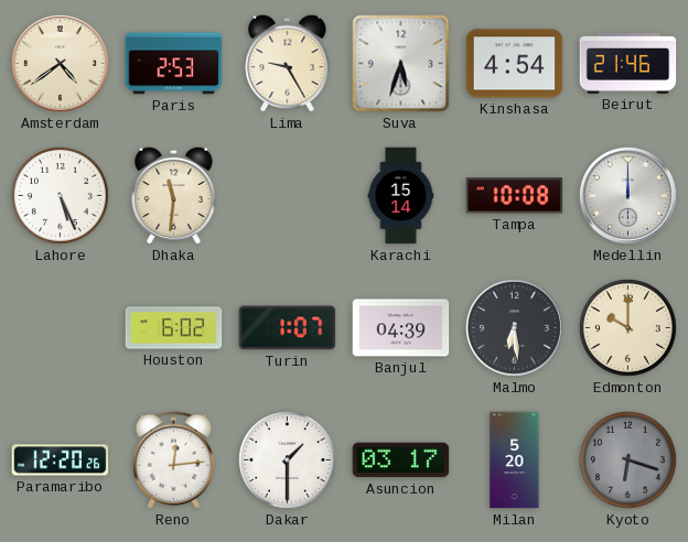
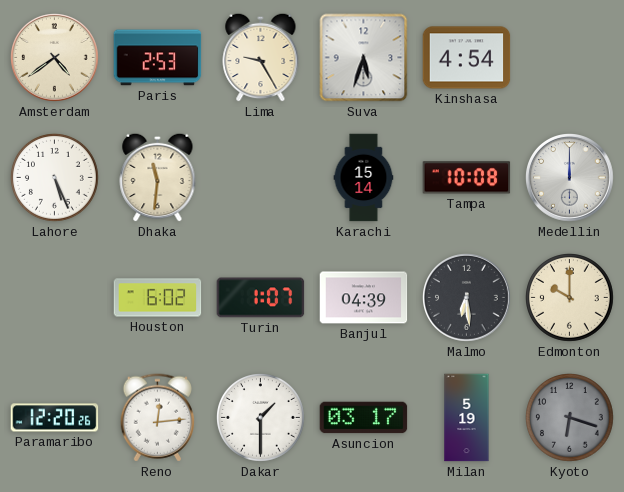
Beirut: 21:46 -> none
Milan: 5:20 -> 5:19
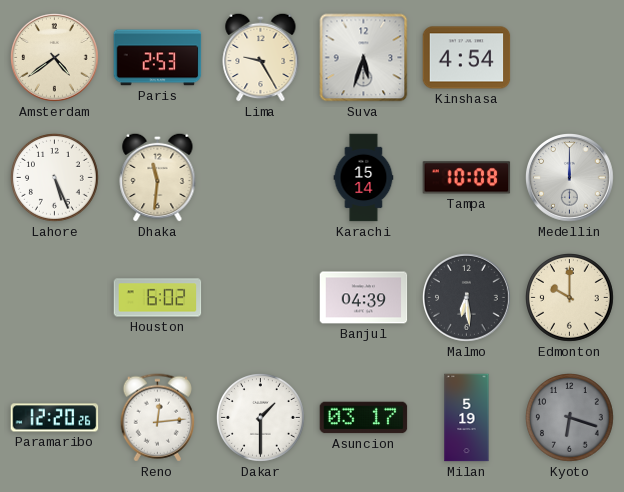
Turin: 1:07 -> none
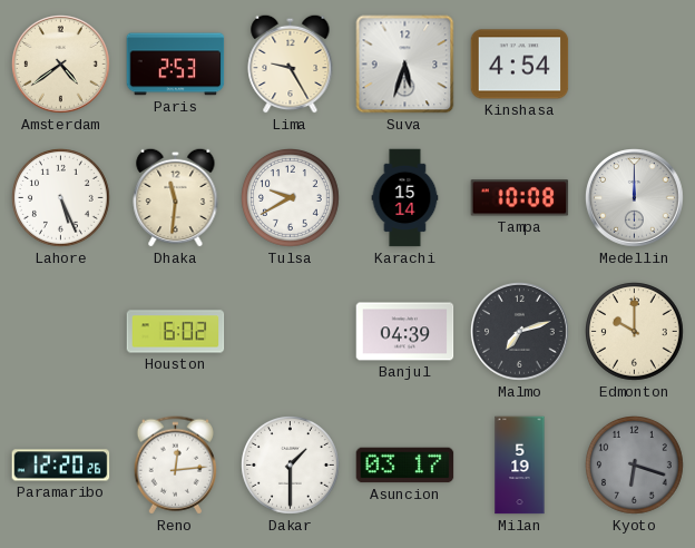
Tulsa: none -> 9:40
Malmo: 6:29 -> 7:12
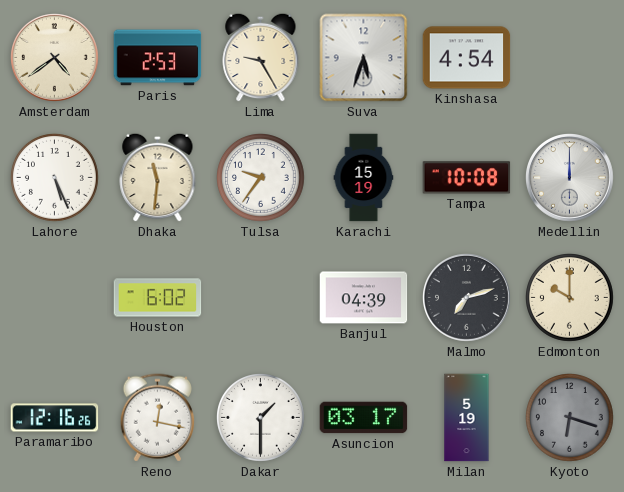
Tulsa: 9:40 -> 9:36
Karachi: 15:14 -> 15:19
Paramaribo: 12:20 -> 12:16
Reno: 12:14 -> 12:17
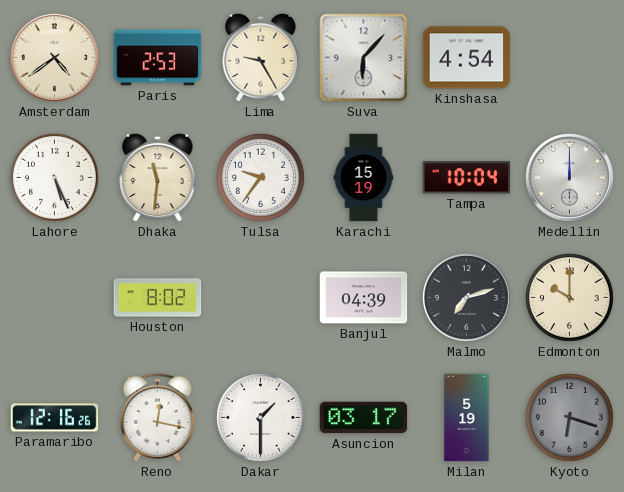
Suva: 5:33 -> 6:07
Tampa: 10:08 -> 10:04
Houston: 6:02 -> 8:02
